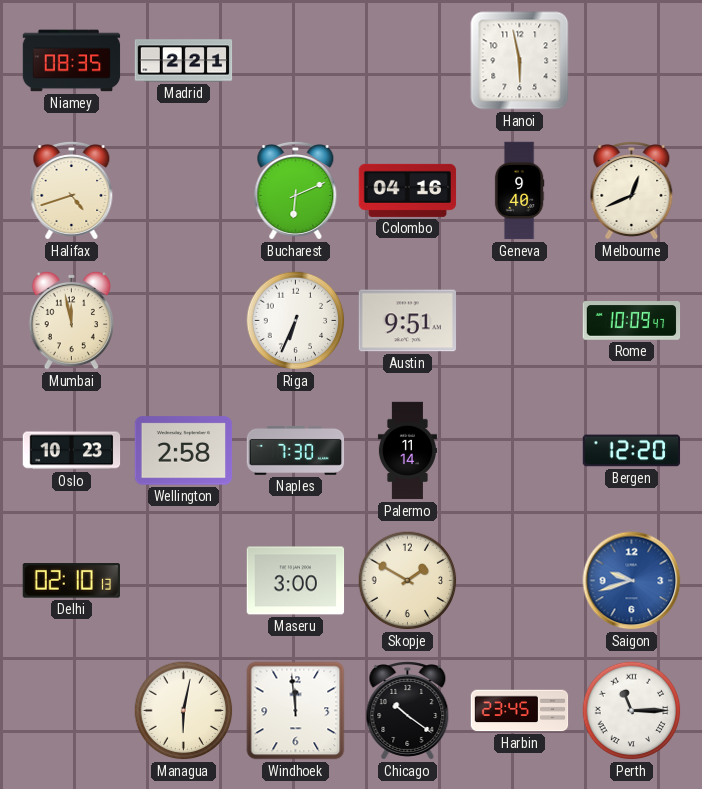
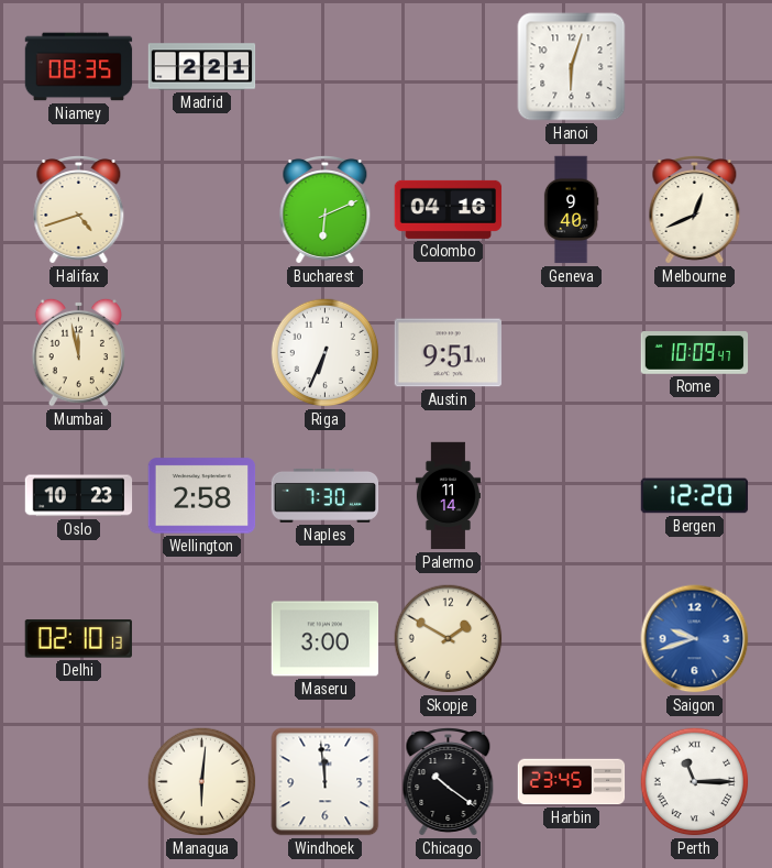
Hanoi: 5:58 -> 6:03
Managua: 6:02 -> 6:01
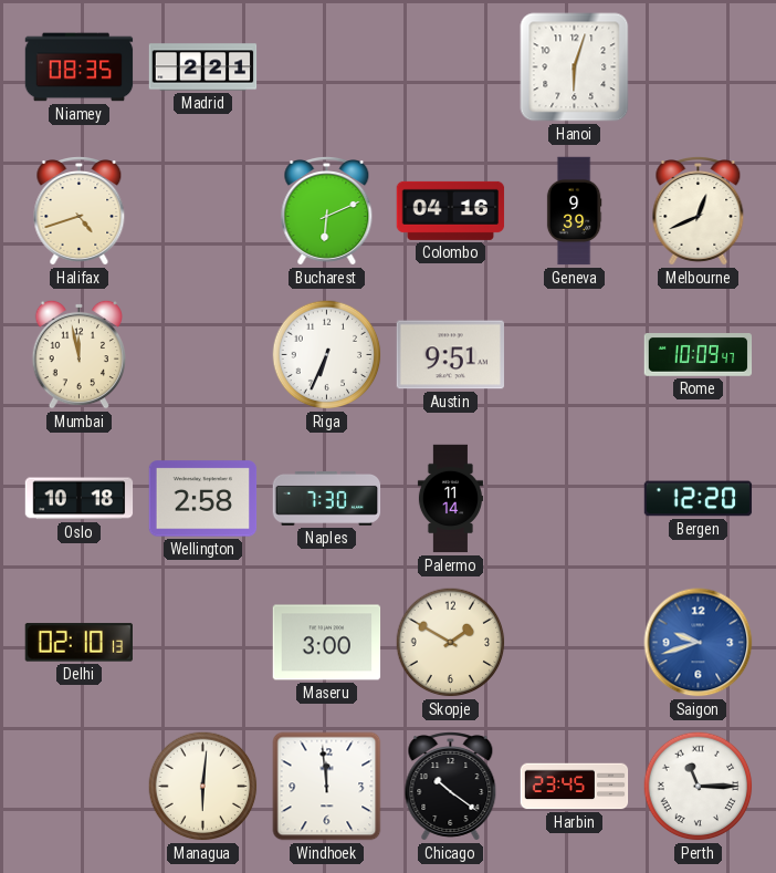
Geneva: 9:40 -> 9:39
Oslo: 10:23 -> 10:18
